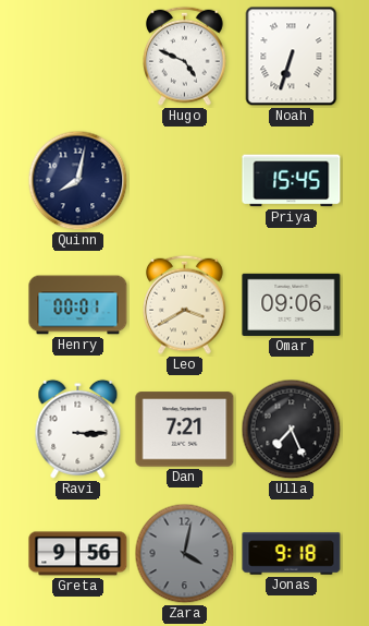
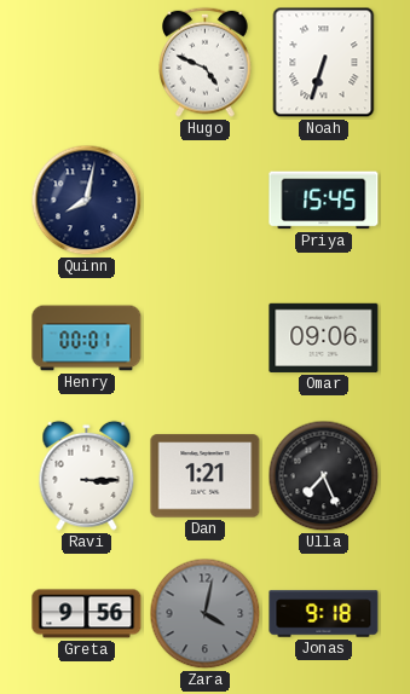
Leo: 3:40 -> none
Dan: 7:21 -> 1:21
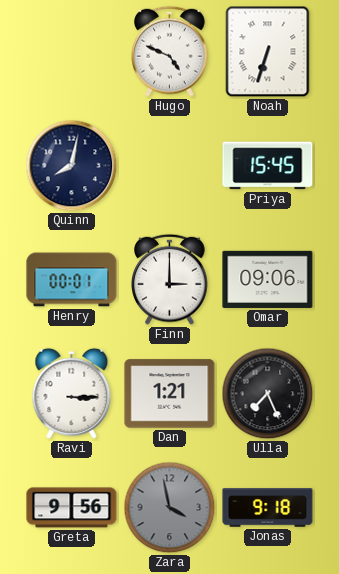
Finn: none -> 3:00
Zara: 4:02 -> 3:58
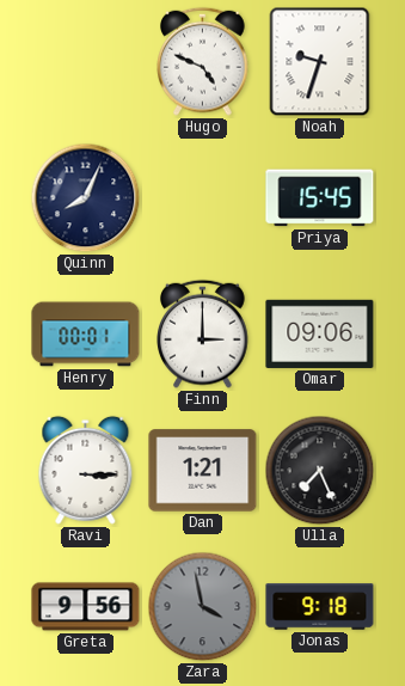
Noah: 6:33 -> 9:33
Quinn: 8:02 -> 8:04
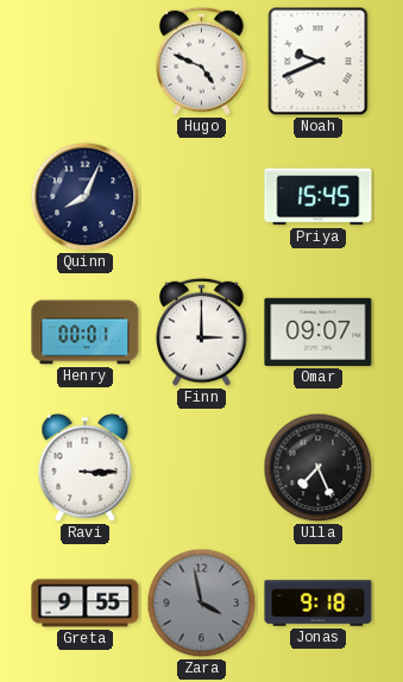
Noah: 9:33 -> 9:41
Omar: 09:06 -> 09:07
Dan: 1:21 -> none
Greta: 9:56 -> 9:55
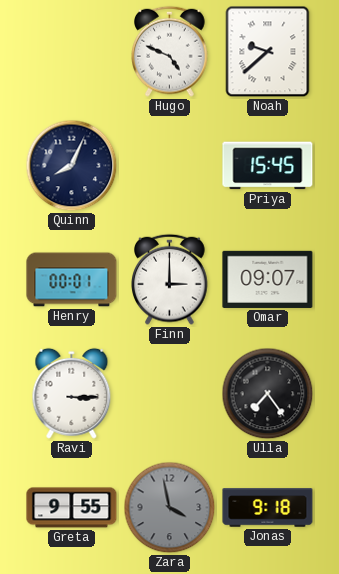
Noah: 9:41 -> 9:38
Ulla: 7:26 -> 7:24
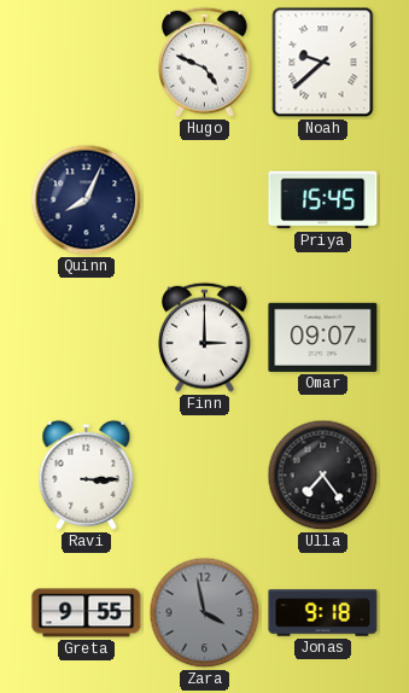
Henry: 00:01 -> none
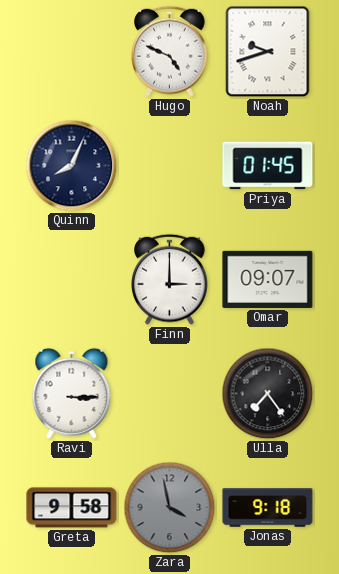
Noah: 9:38 -> 9:42
Priya: 15:45 -> 01:45
Greta: 9:55 -> 9:58
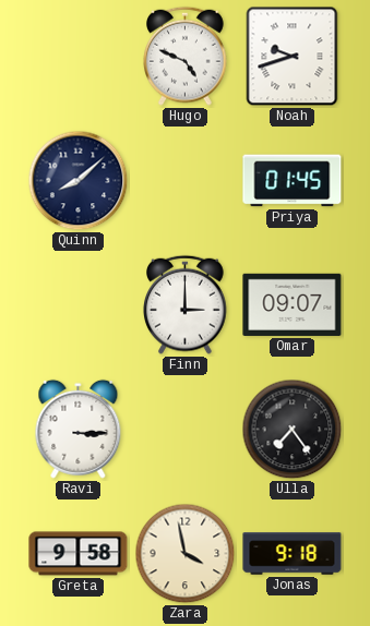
Quinn: 8:04 -> 8:08
Zara dial: grey -> cream
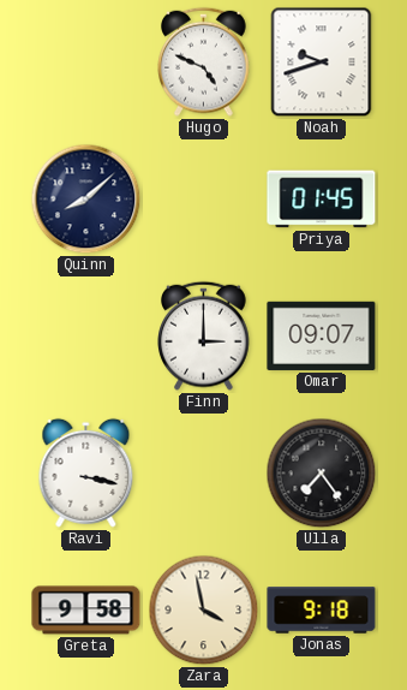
Ravi: 3:15 -> 3:17
